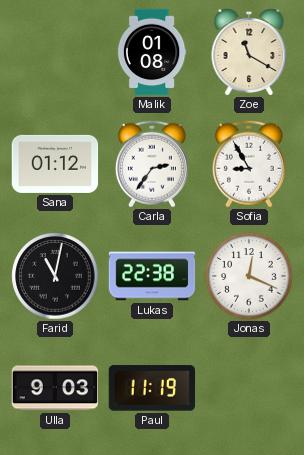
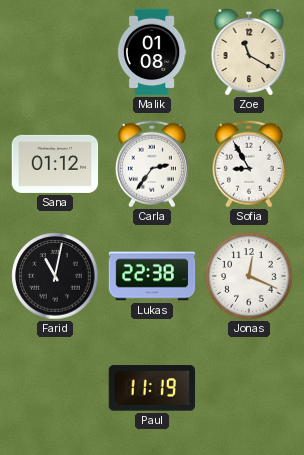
Ulla: 9:03 -> none
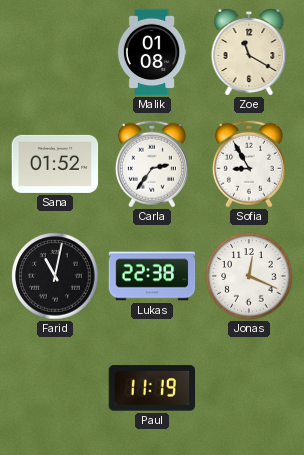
Sana: 01:12 -> 01:52
